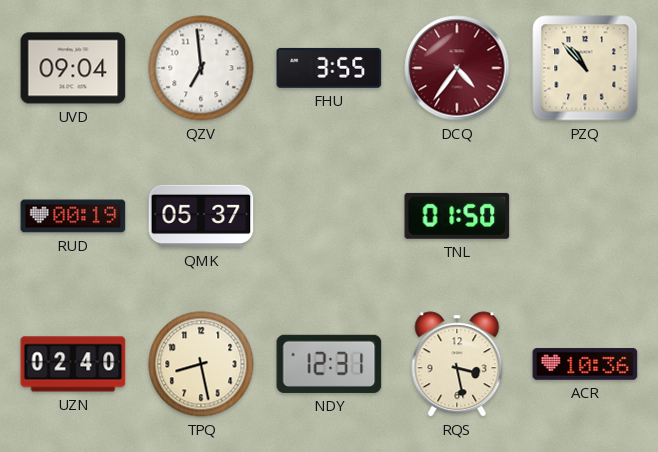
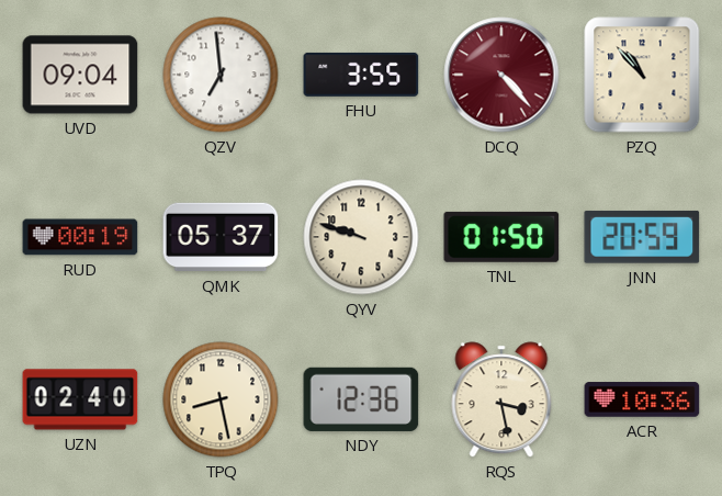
DCQ: 4:36 -> 4:23
QYV: none -> 9:48
JNN: none -> 20:59
NDY: 12:31 -> 12:36
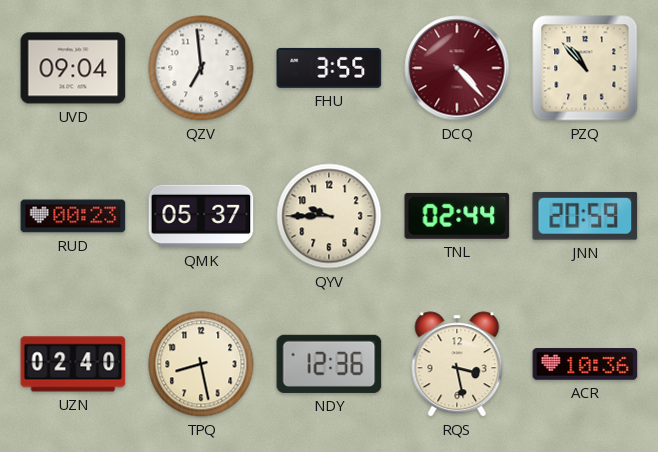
RUD: 00:19 -> 00:23
QYV: 9:48 -> 9:45
TNL: 01:50 -> 02:44
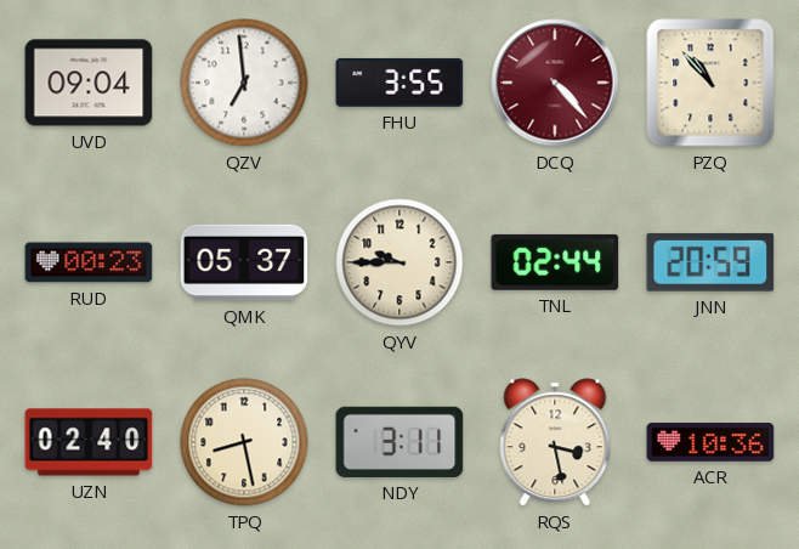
NDY: 12:36 -> 3:11
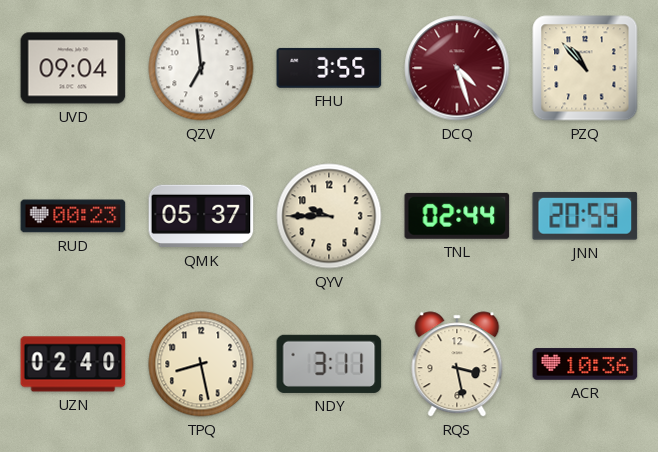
DCQ: 4:23 -> 4:27
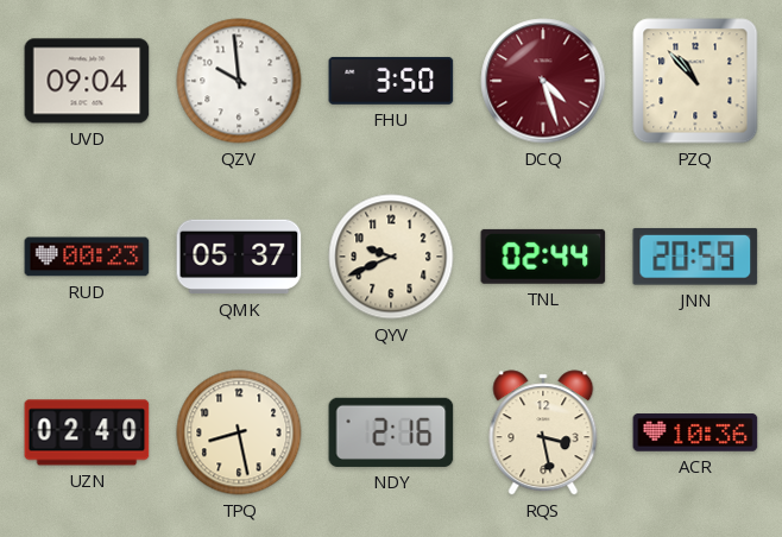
QZV: 6:59 -> 9:59
FHU: 3:55 -> 3:50
QYV: 9:45 -> 9:41
NDY: 3:11 -> 2:16
